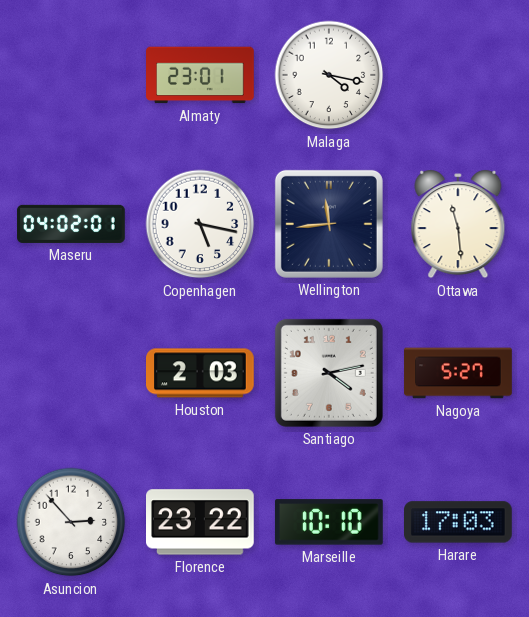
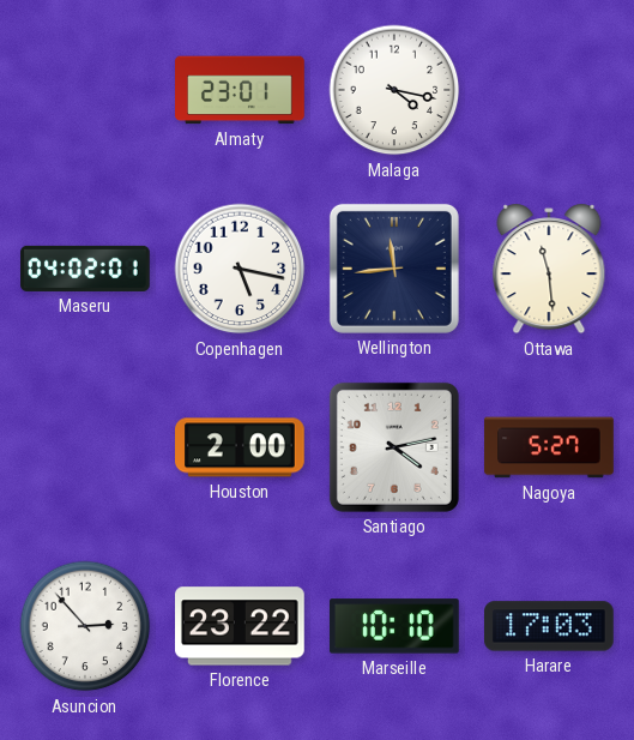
Houston: 2:03 -> 2:00
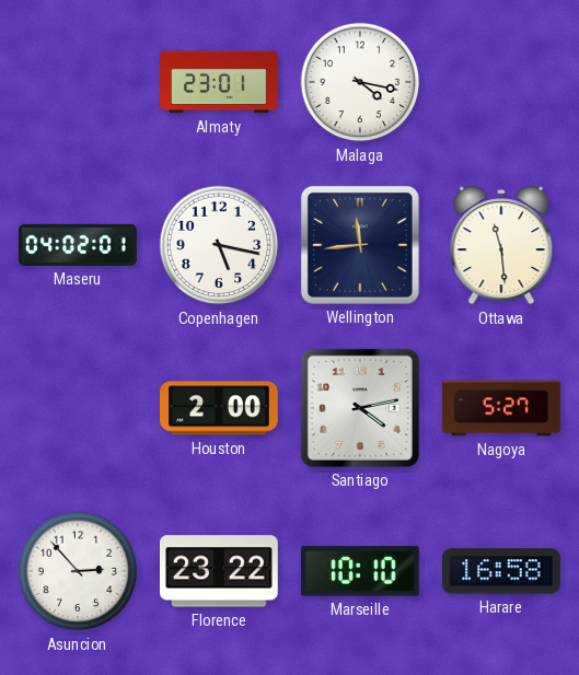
Harare: 17:03 -> 16:58
